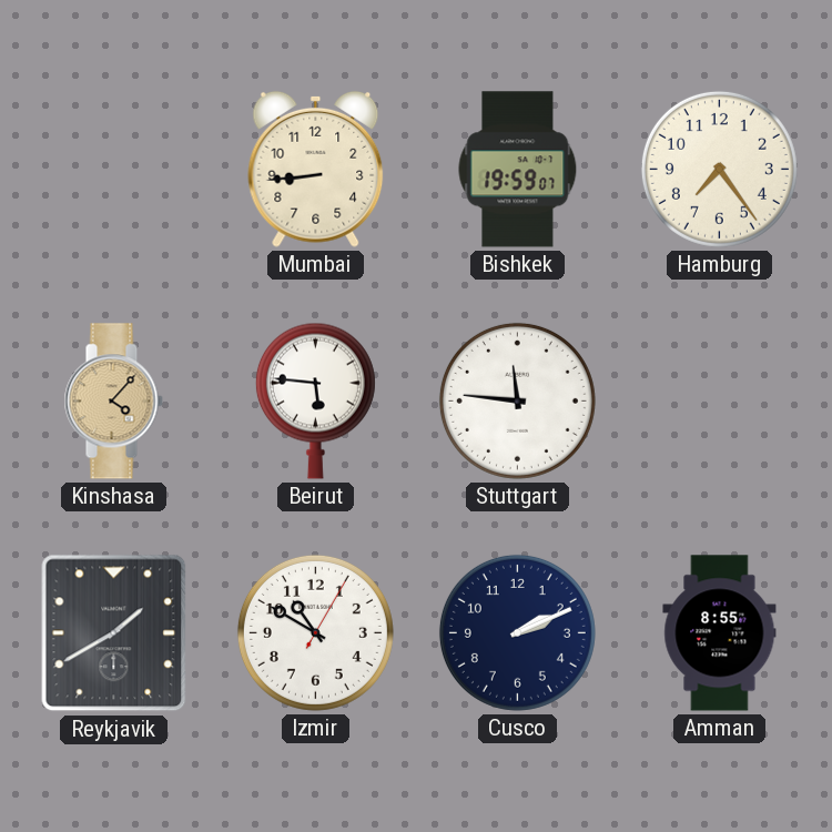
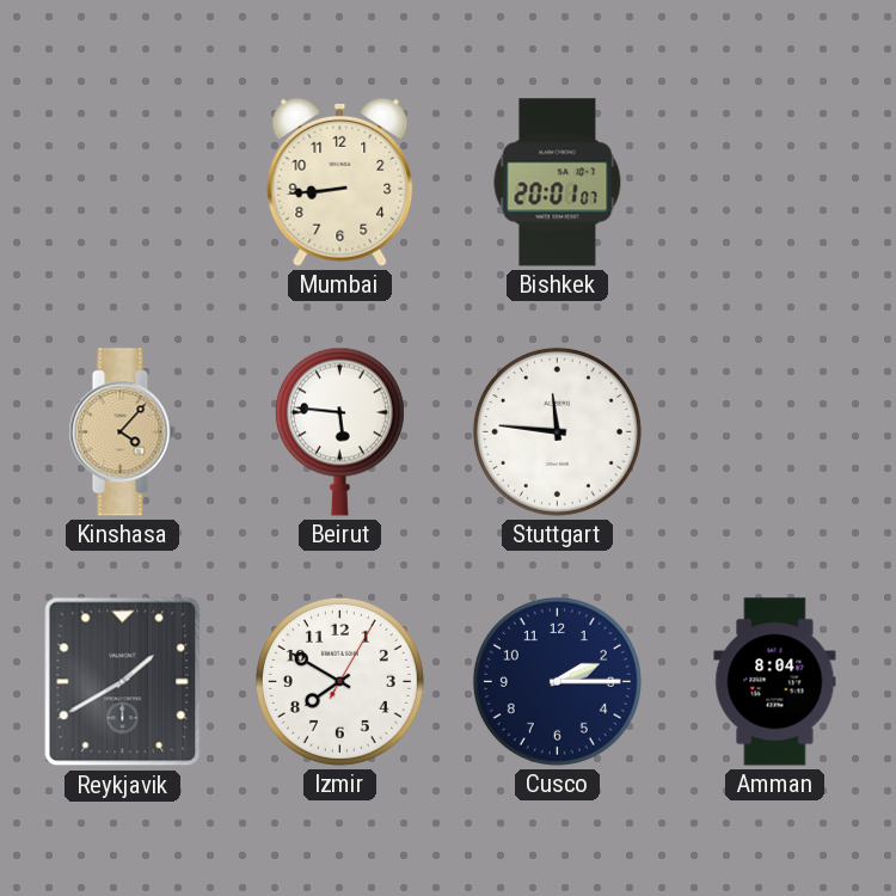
Bishkek: 19:59 -> 20:01
Hamburg: 7:24 -> none
Izmir: 10:50 -> 7:50
Cusco: 2:11 -> 2:15
Amman: 8:55 -> 8:04
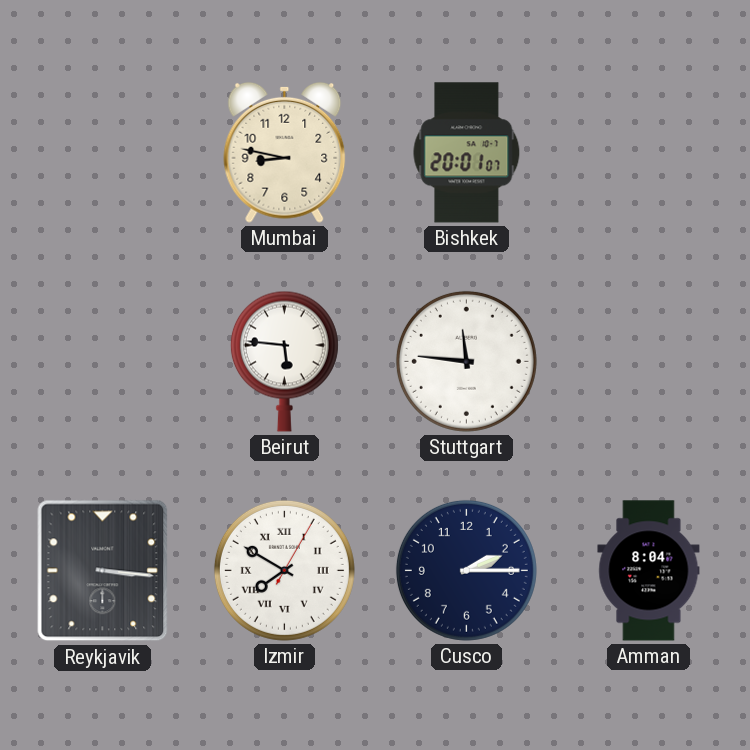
Mumbai: 8:44 -> 8:47
Kinshasa: 4:07 -> none
Reykjavik: 1:40 -> 3:16
Izmir numerals: Arabic -> Roman
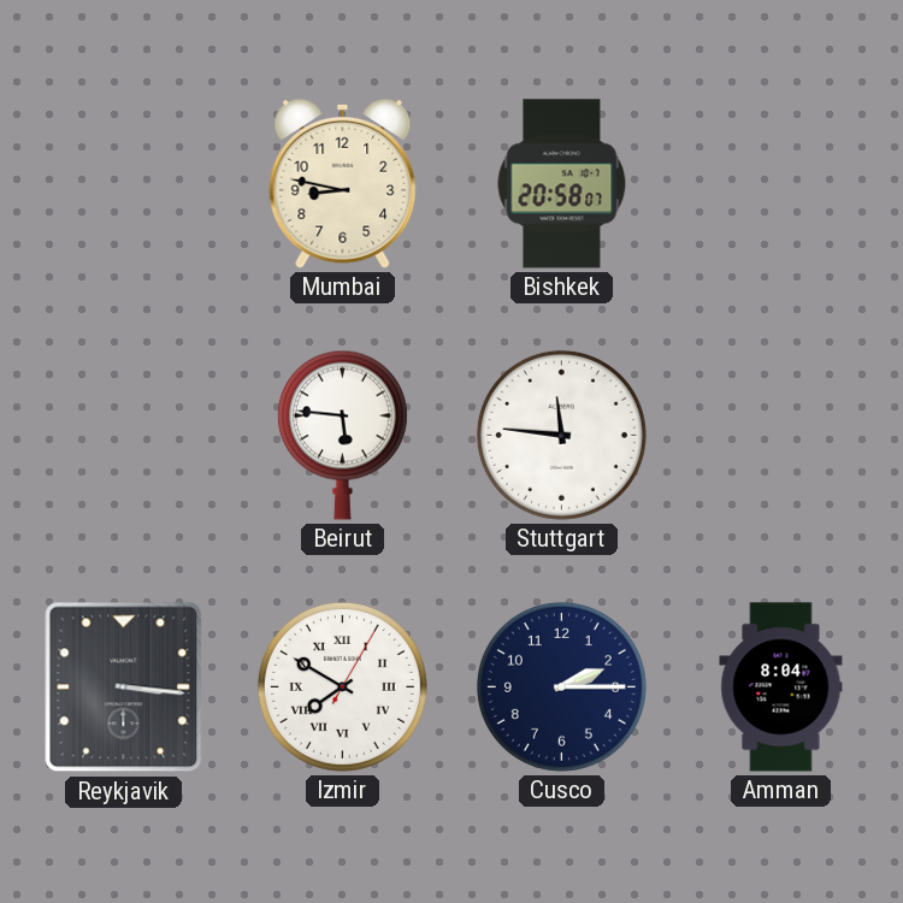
Bishkek: 20:01 -> 20:58
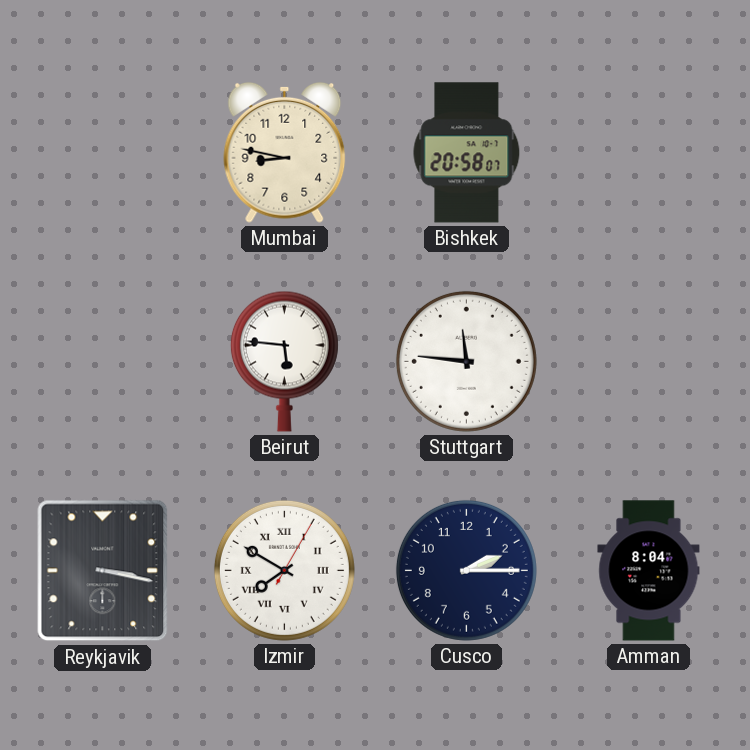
Reykjavik: 3:16 -> 3:17
